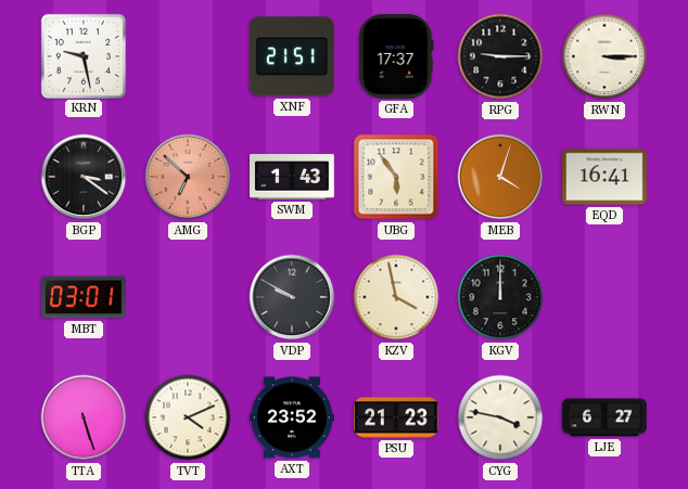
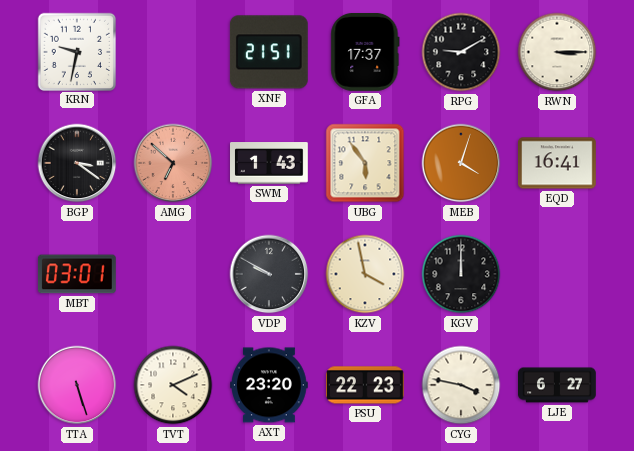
KRN: 9:28 -> 9:32
RPG: 9:15 -> 9:10
AXT: 23:52 -> 23:20
PSU: 21:23 -> 22:23
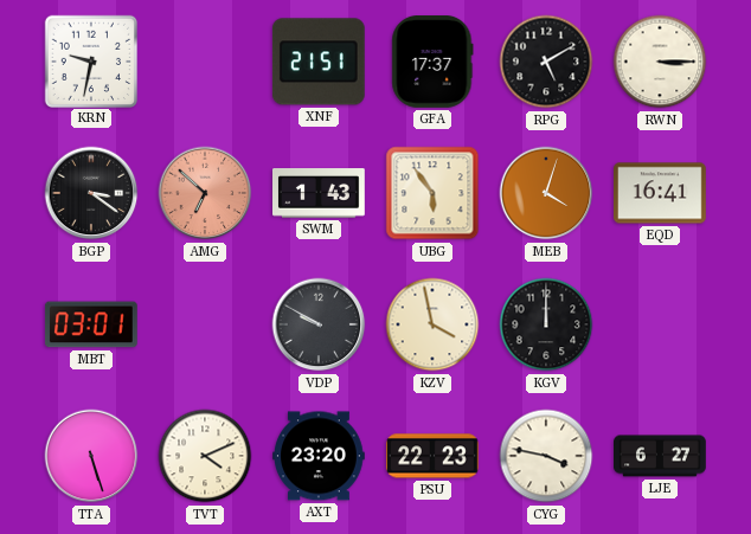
RPG: 9:10 -> 5:10
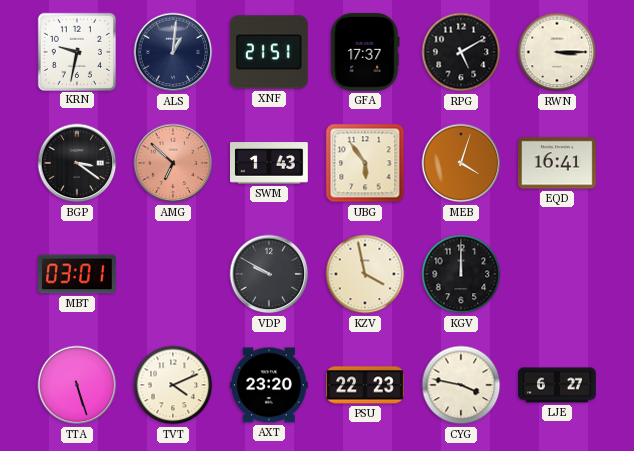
ALS: none -> 1:01
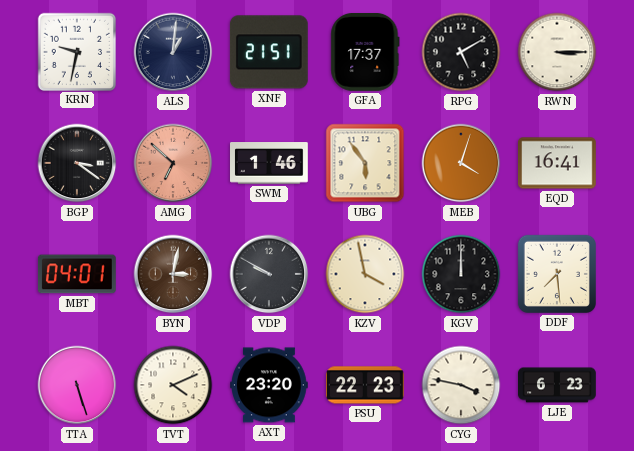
SWM: 1:43 -> 1:46
MBT: 03:01 -> 04:01
BYN: none -> 3:02
DDF: none -> 7:29
LJE: 6:27 -> 6:23
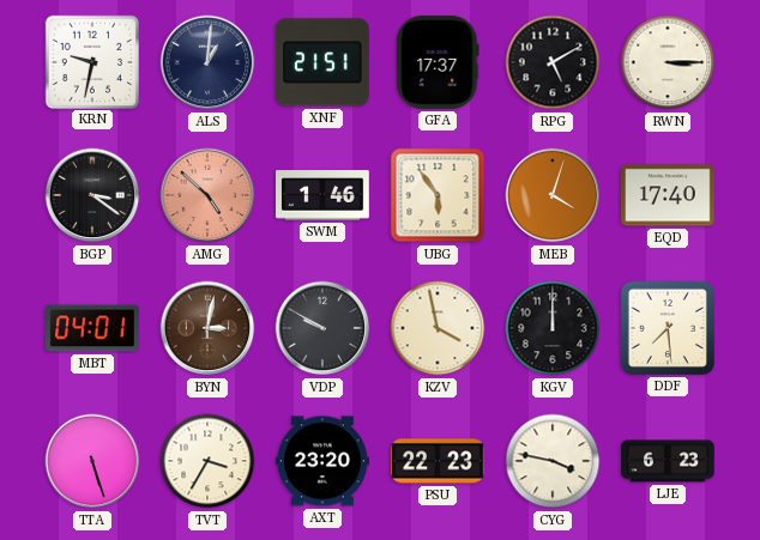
AMG: 6:52 -> 4:52
EQD: 16:41 -> 17:40
TVT: 4:11 -> 3:35
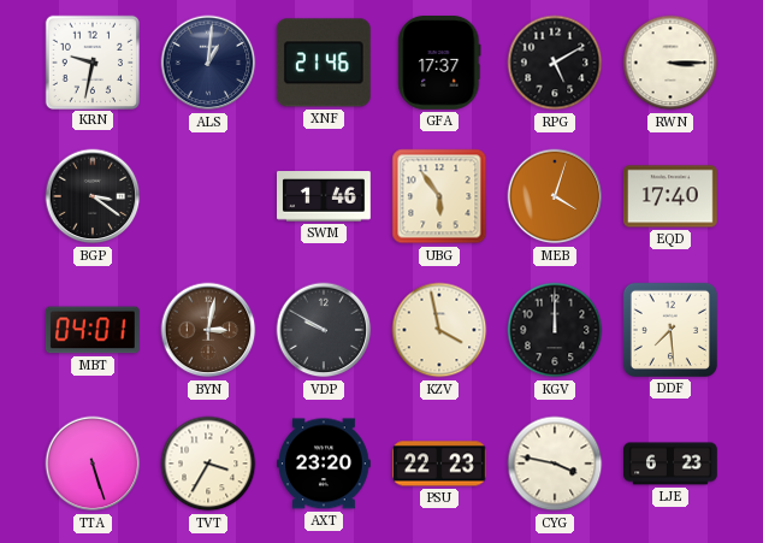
XNF: 21:51 -> 21:46
AMG: 4:52 -> none
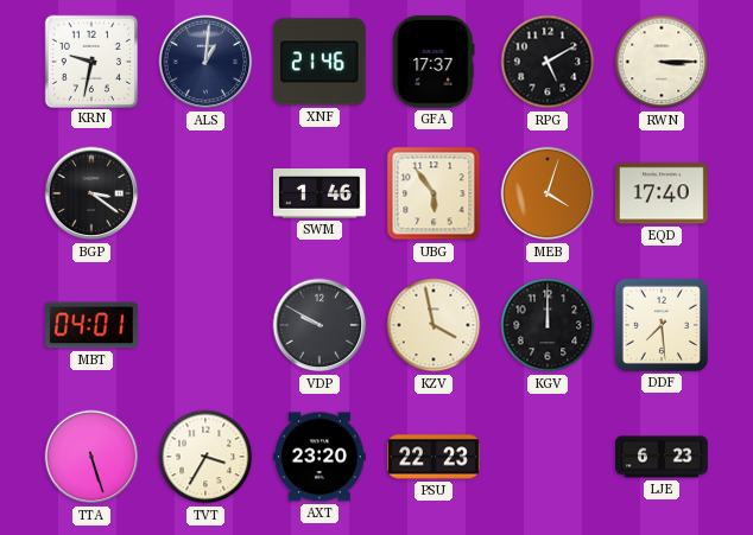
BYN: 3:02 -> none
CYG: 3:47 -> none
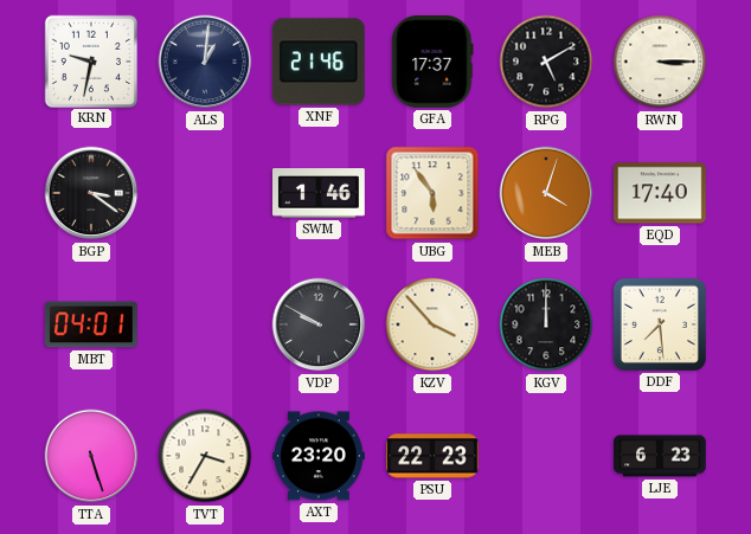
KZV: 3:58 -> 3:53
